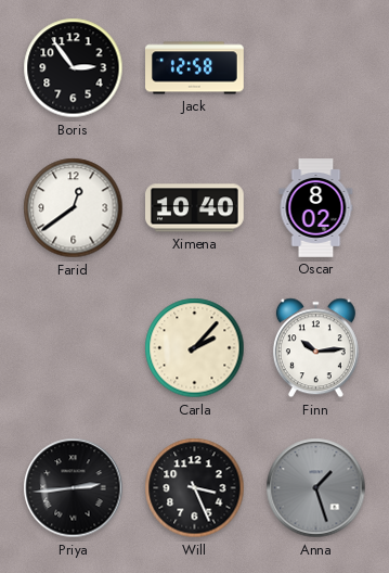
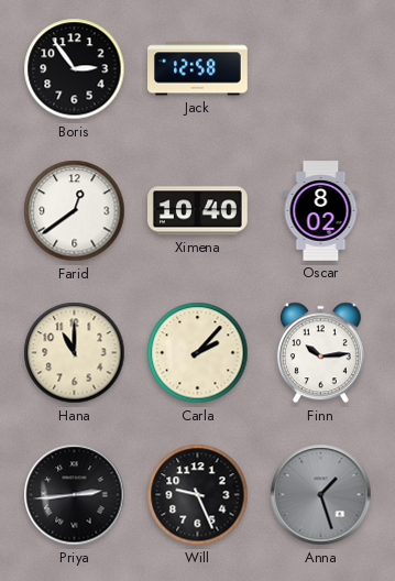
Hana: none -> 11:00
Will: 3:26 -> 9:26
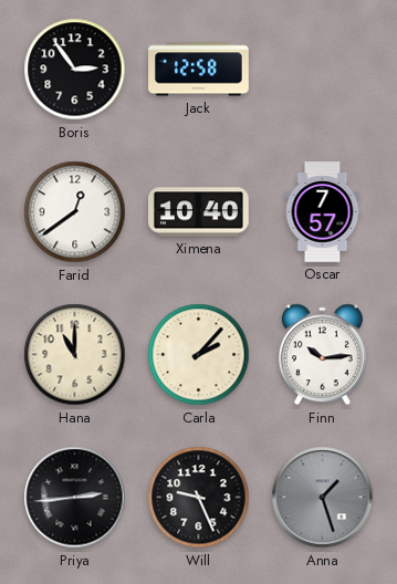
Oscar: 8:02 -> 7:57
